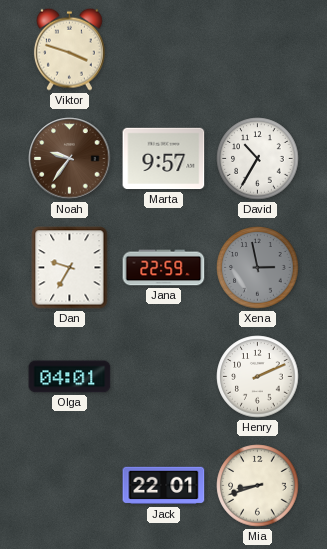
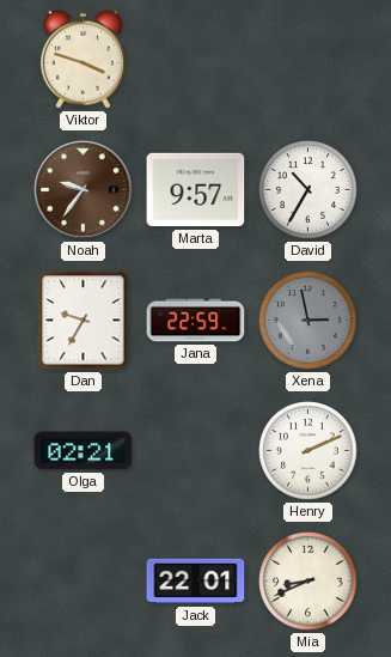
Olga: 04:01 -> 02:21
Mia: 8:42 -> 8:41
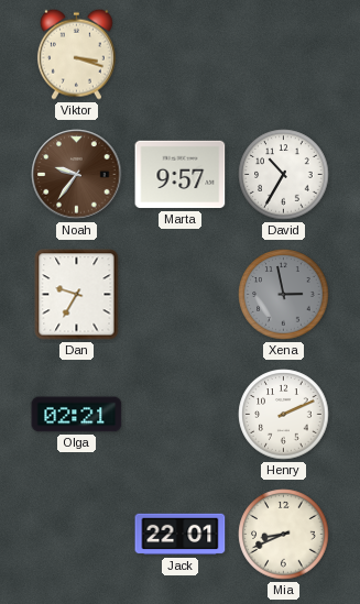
Viktor: 3:48 -> 3:18
Jana: 22:59 -> none
